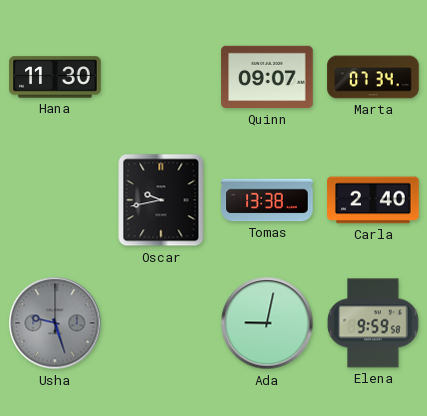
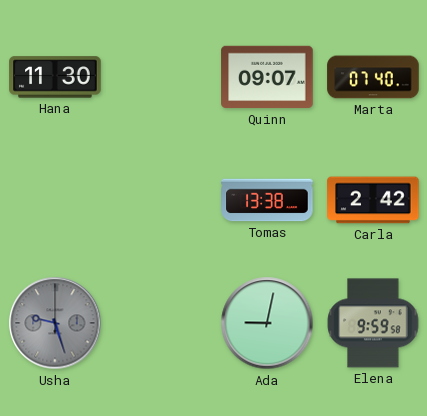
Marta: 07:34 -> 07:40
Oscar: 9:43 -> none
Carla: 2:40 -> 2:42
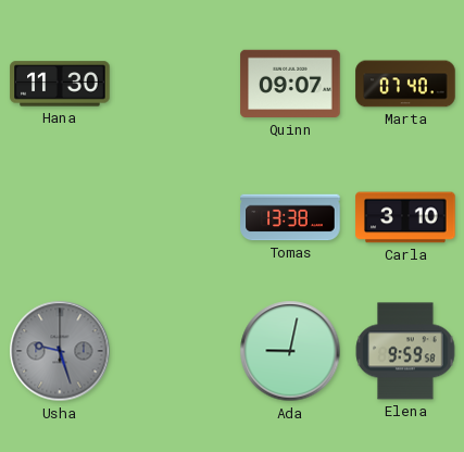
Carla: 2:42 -> 3:10
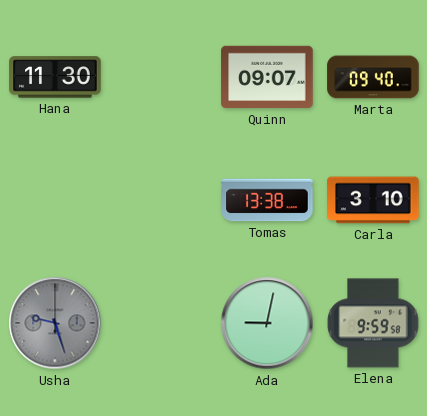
Marta: 07:40 -> 09:40
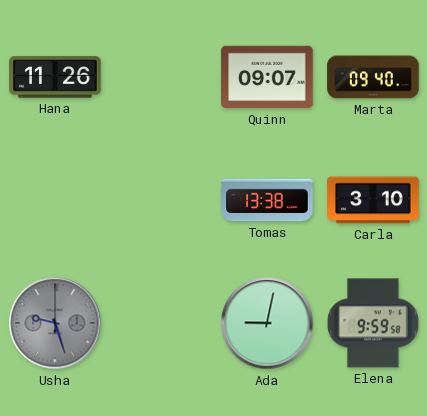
Hana: 11:30 -> 11:26
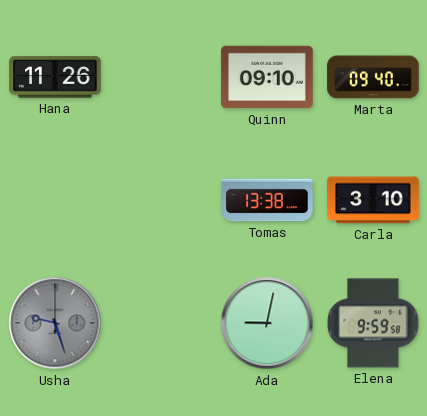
Quinn: 09:07 -> 09:10
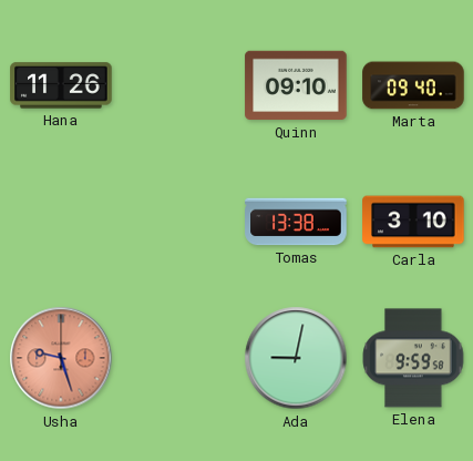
Usha dial: grey -> salmon
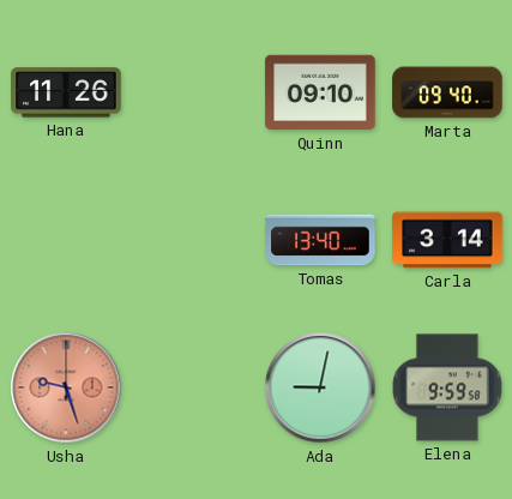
Tomas: 13:38 -> 13:40
Carla: 3:10 -> 3:14
